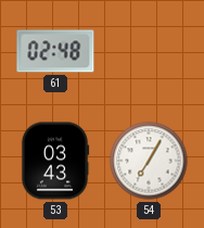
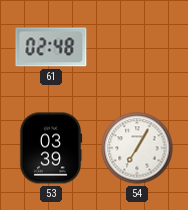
53: 03:43 -> 03:39
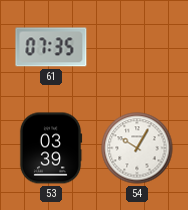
61: 02:48 -> 07:35
54: 7:05 -> 10:05
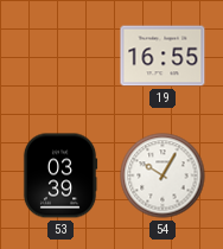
61: 07:35 -> none
19: none -> 16:55
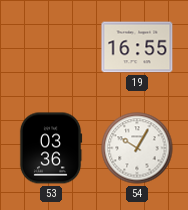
53: 03:39 -> 03:36
